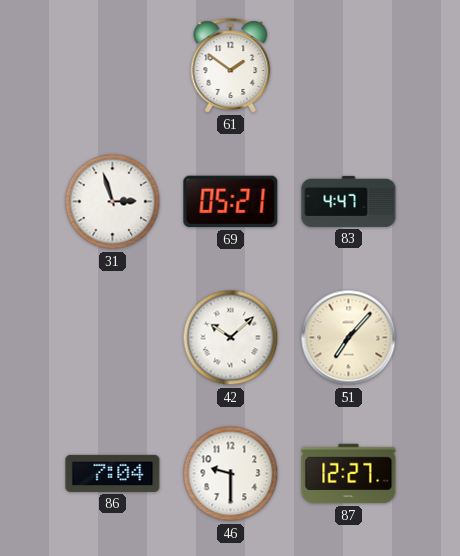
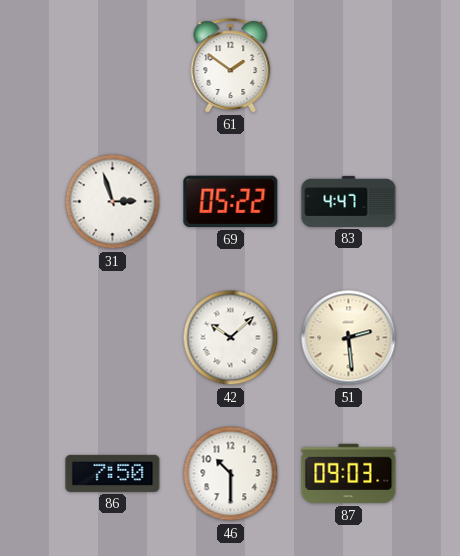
69: 05:21 -> 05:22
51: 7:07 -> 2:29
86: 7:04 -> 7:50
46: 9:30 -> 10:30
87: 12:27 -> 09:03
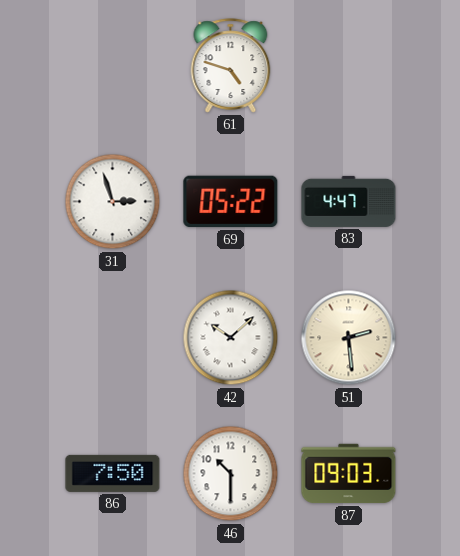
61: 1:51 -> 4:48
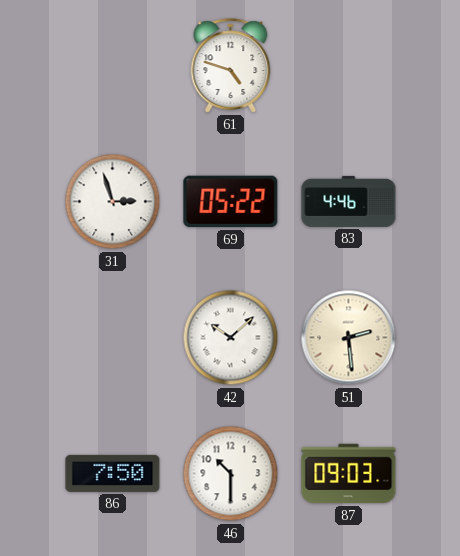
83: 4:47 -> 4:46
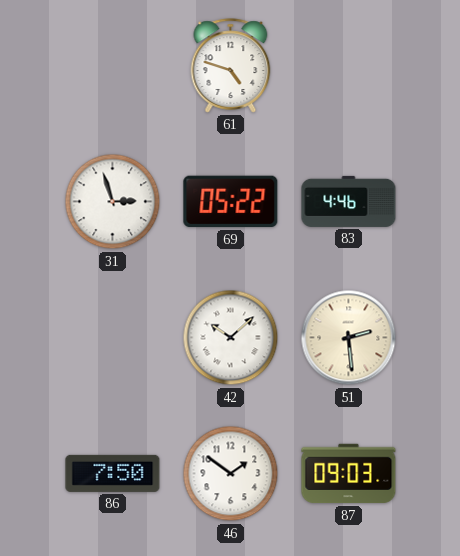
46: 10:30 -> 1:51
